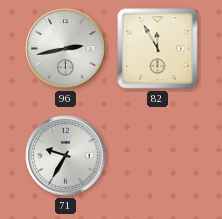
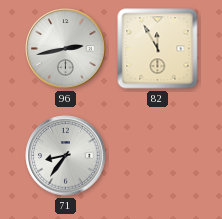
71: 9:35 -> 8:36
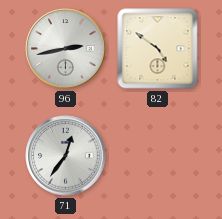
82: 11:55 -> 4:51
71: 8:36 -> 12:36
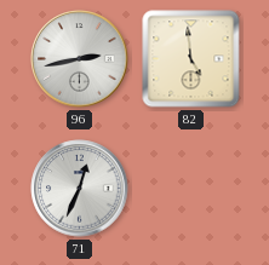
82: 4:51 -> 4:59
71: 12:36 -> 12:34
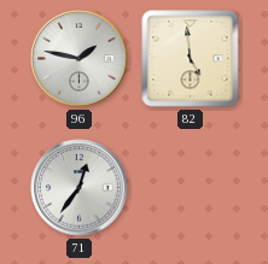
96: 2:43 -> 1:47
71: 12:34 -> 12:36
